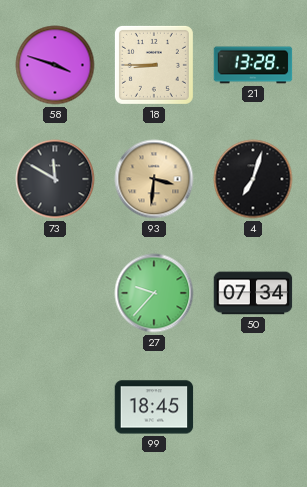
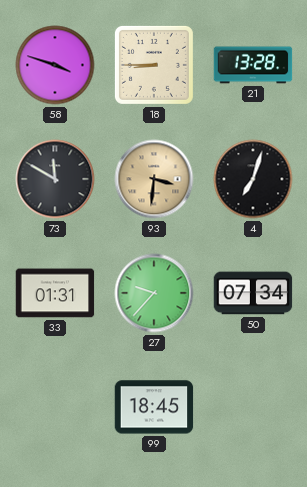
33: none -> 01:31
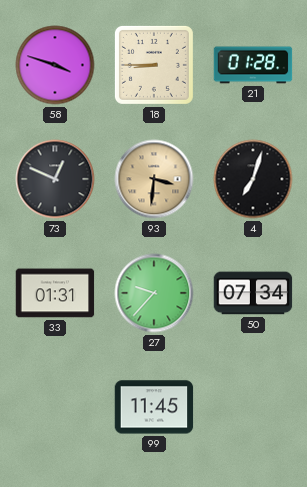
21: 13:28 -> 01:28
73: 11:50 -> 12:49
99: 18:45 -> 11:45
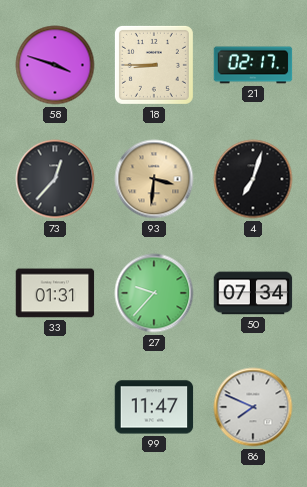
21: 01:28 -> 02:17
73: 12:49 -> 12:37
99: 11:45 -> 11:47
86: none -> 7:49
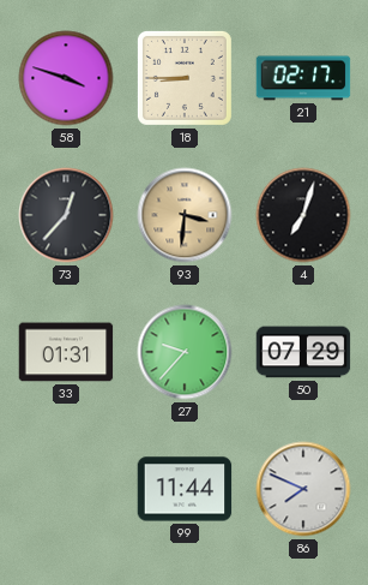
50: 07:34 -> 07:29
99: 11:47 -> 11:44
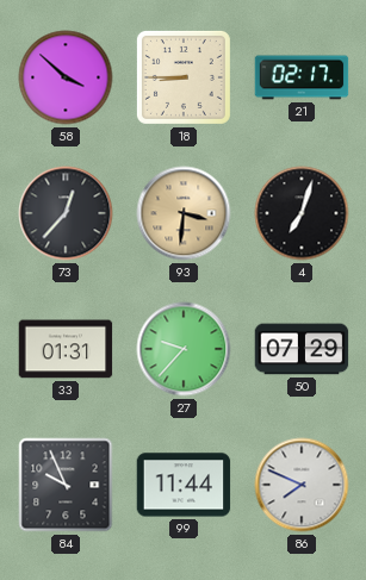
58: 3:48 -> 3:52
84: none -> 9:56
